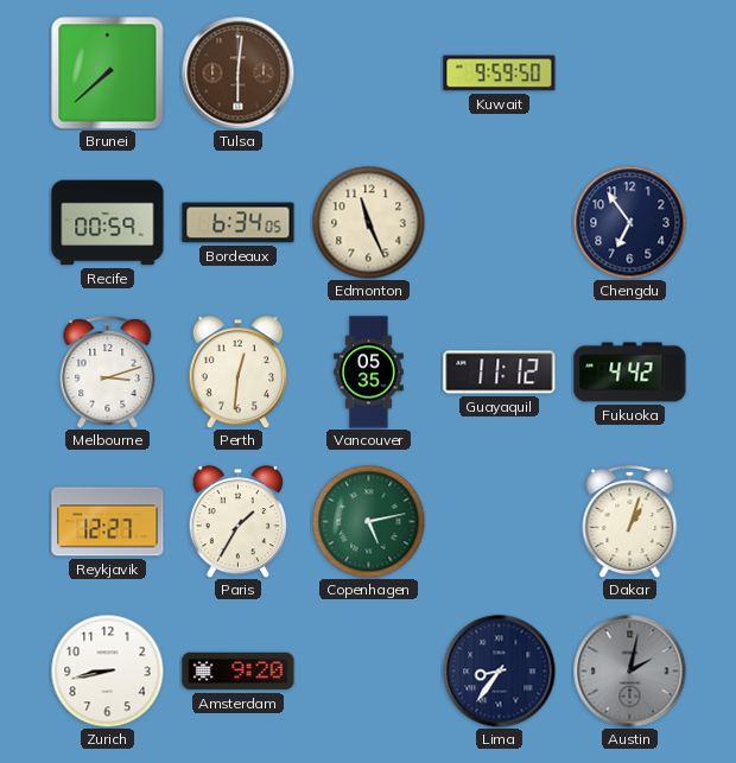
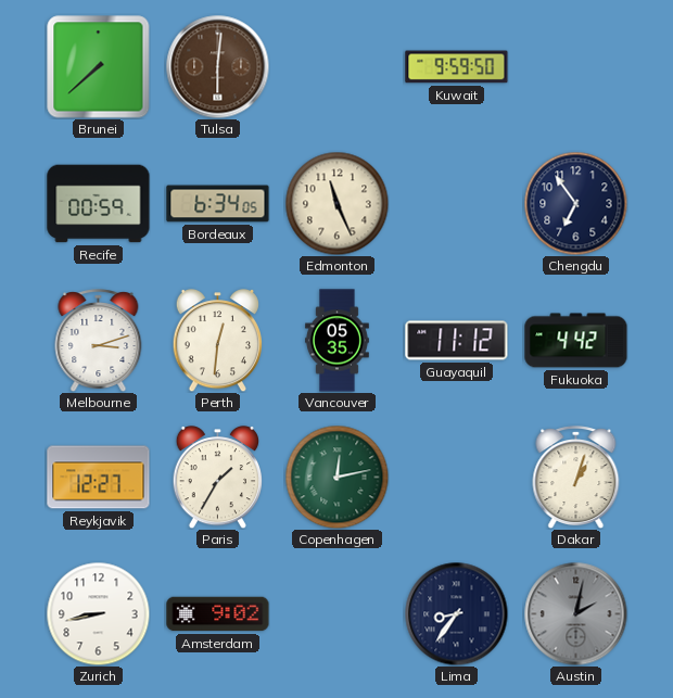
Copenhagen: 5:13 -> 12:13
Amsterdam: 9:20 -> 9:02
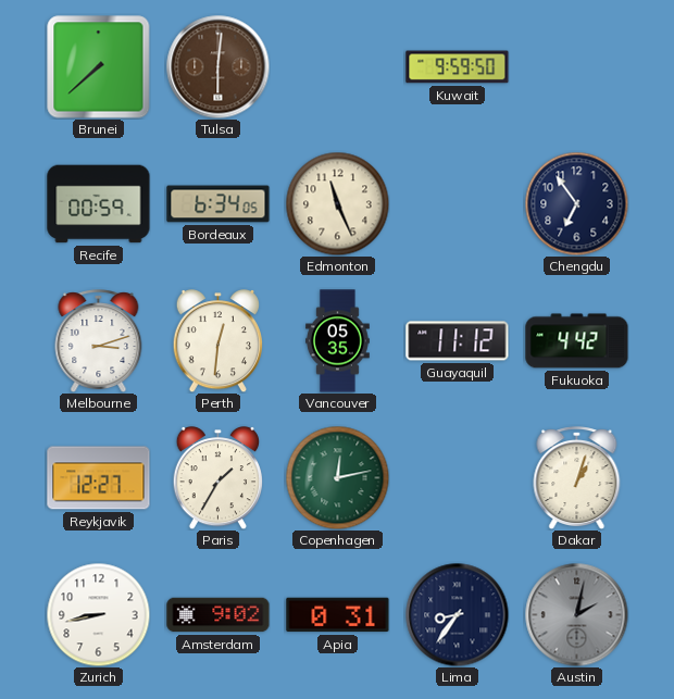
Apia: none -> 0:31
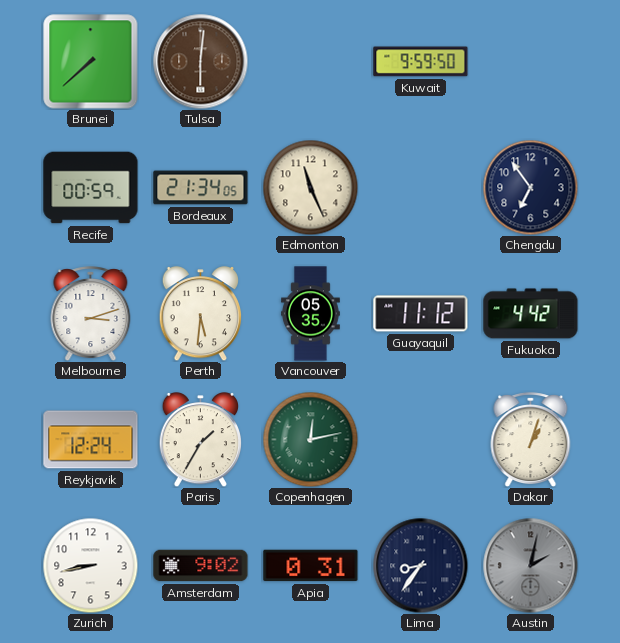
Bordeaux: 6:34 -> 21:34
Perth: 12:31 -> 5:31
Reykjavik: 12:27 -> 12:24
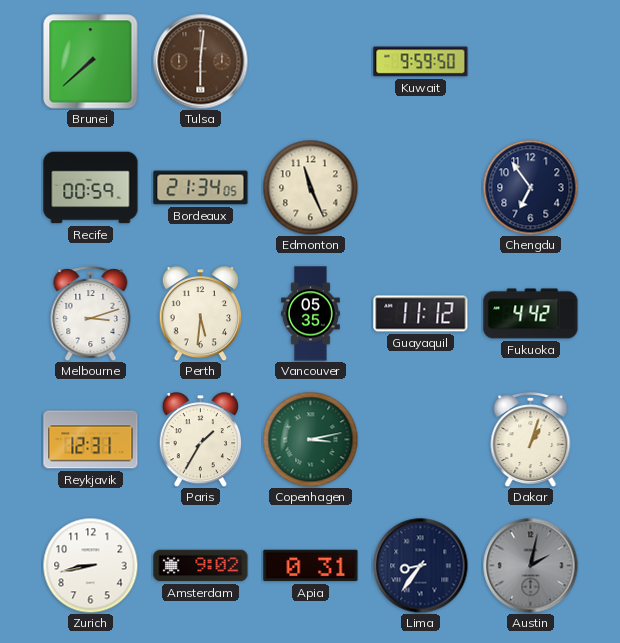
Reykjavik: 12:24 -> 12:31
Copenhagen: 12:13 -> 3:13
